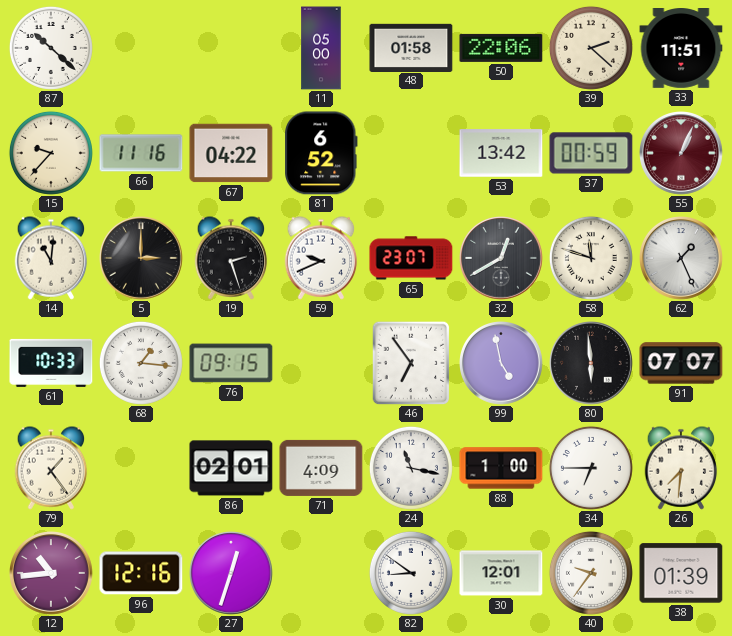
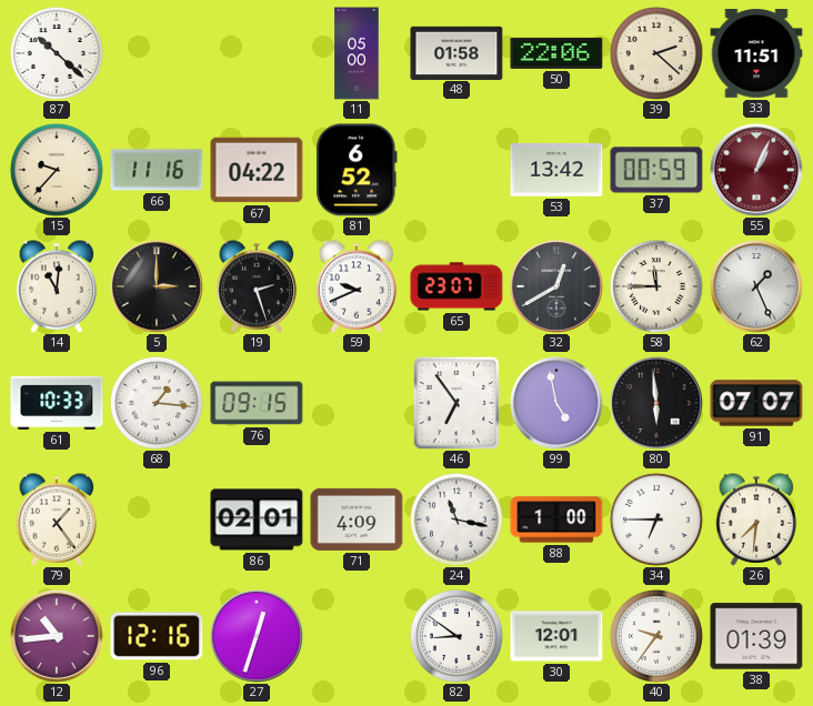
58: 11:48 -> 11:45
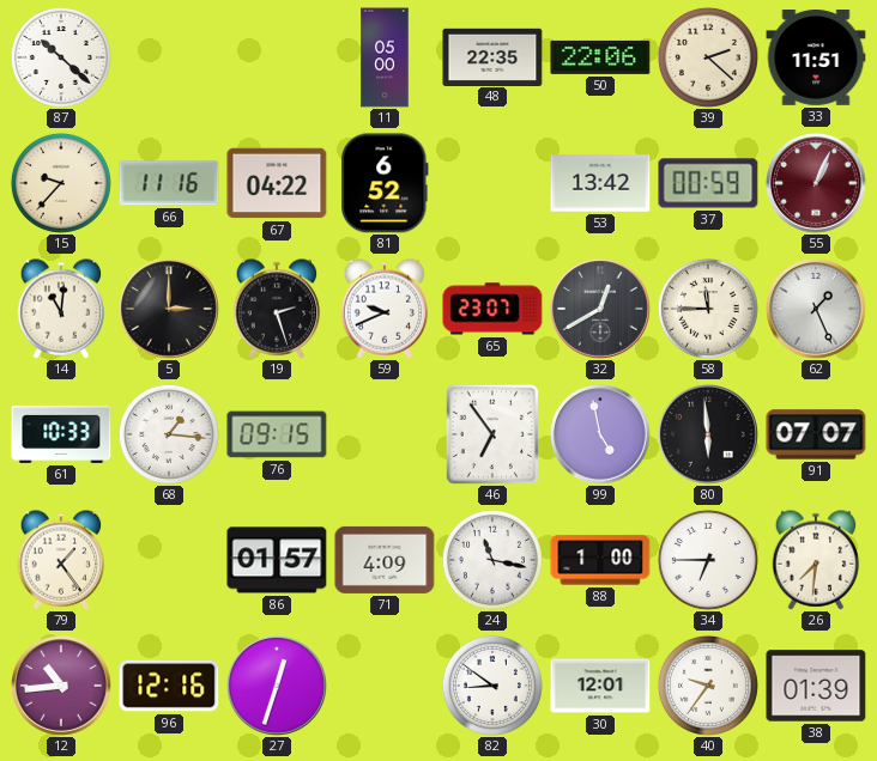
48: 01:58 -> 22:35
86: 02:01 -> 01:57
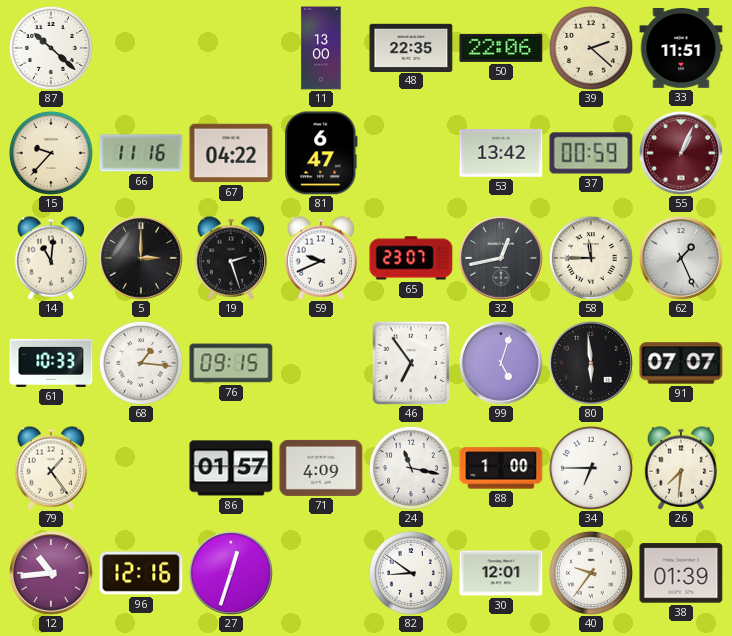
11: 05:00 -> 13:00
81: 6:52 -> 6:47
32: 12:40 -> 12:43
99: 4:58 -> 5:03
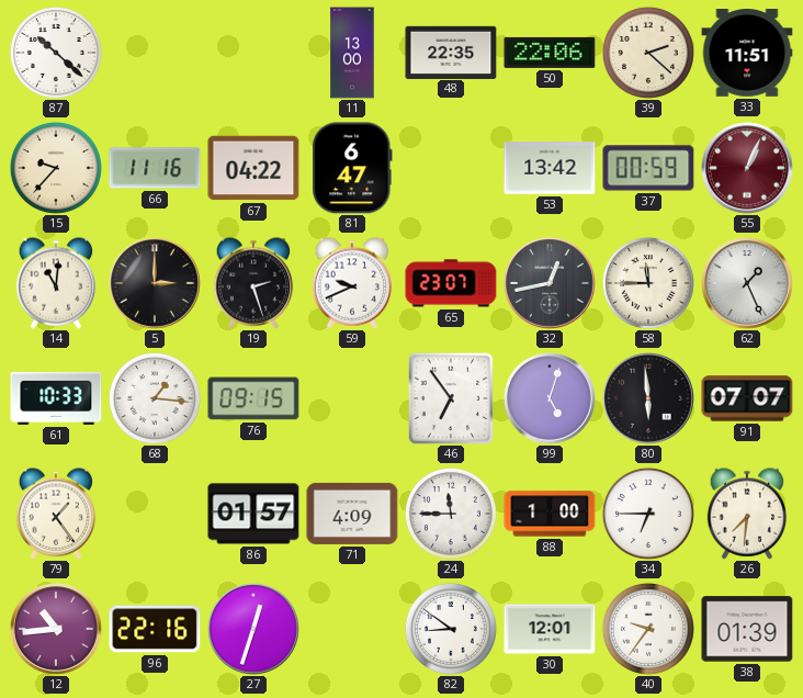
24: 11:17 -> 11:45
96: 12:16 -> 22:16
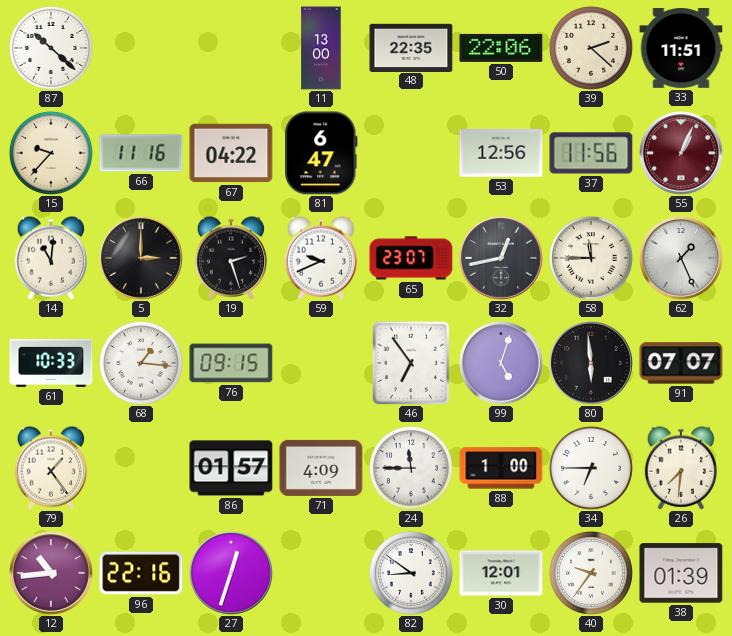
53: 13:42 -> 12:56
37: 00:59 -> 11:56
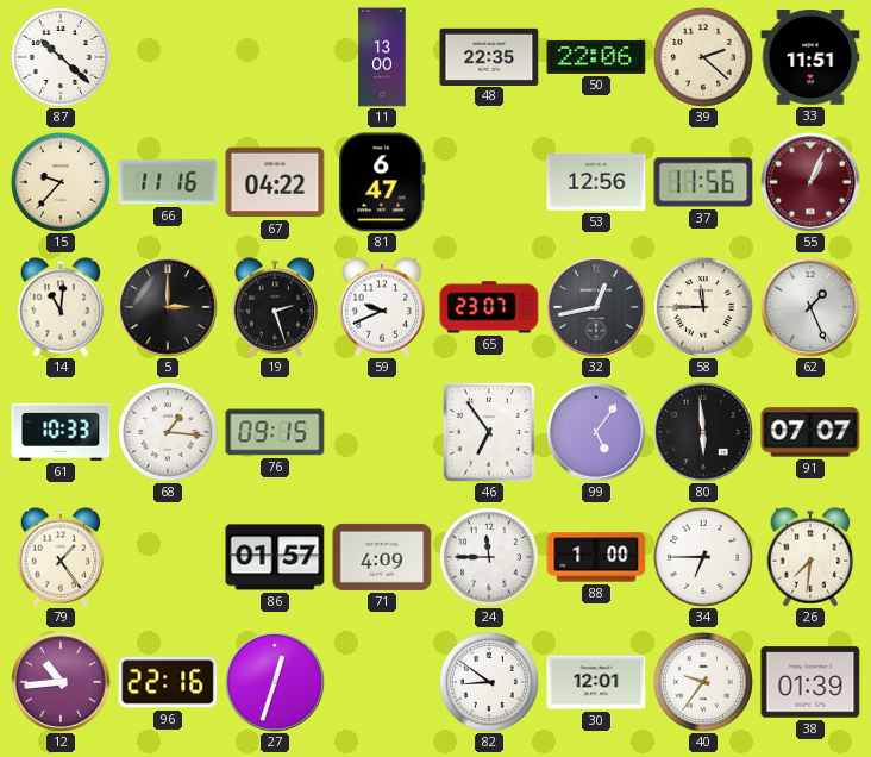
99: 5:03 -> 5:06
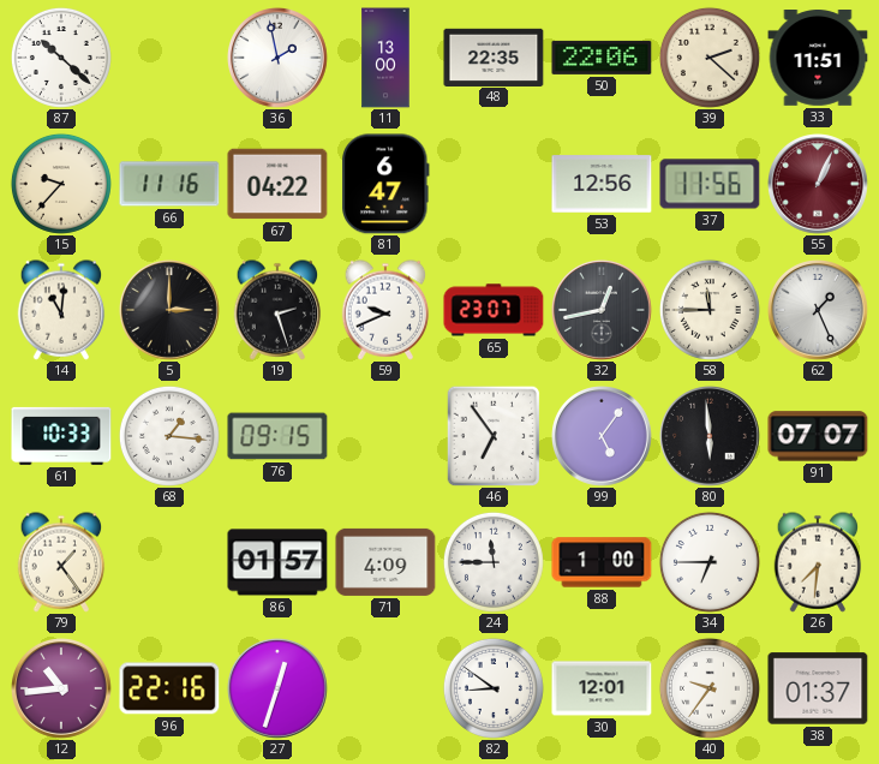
36: none -> 1:58
38: 01:39 -> 01:37
